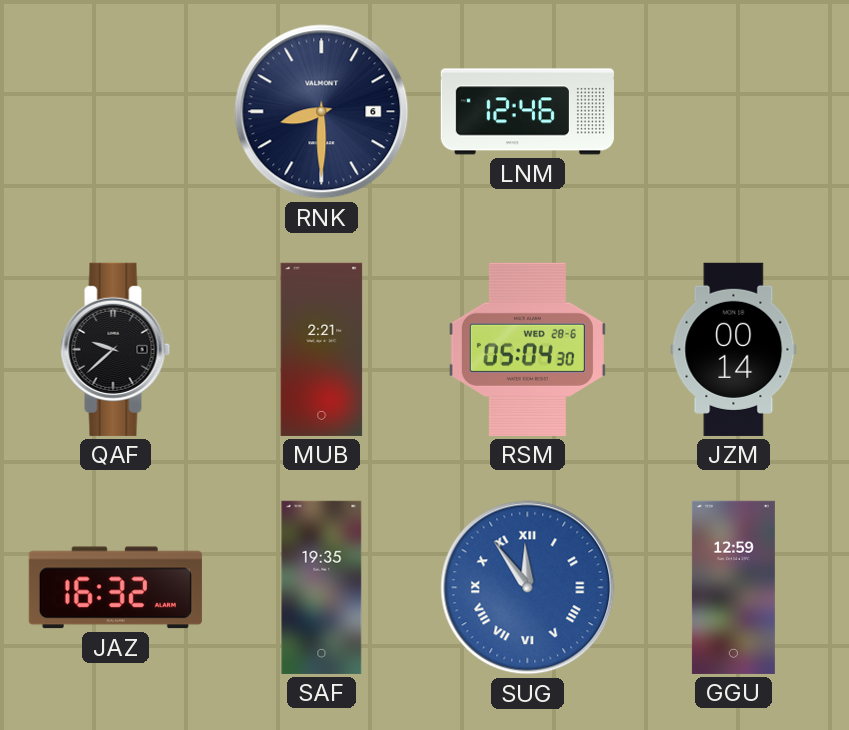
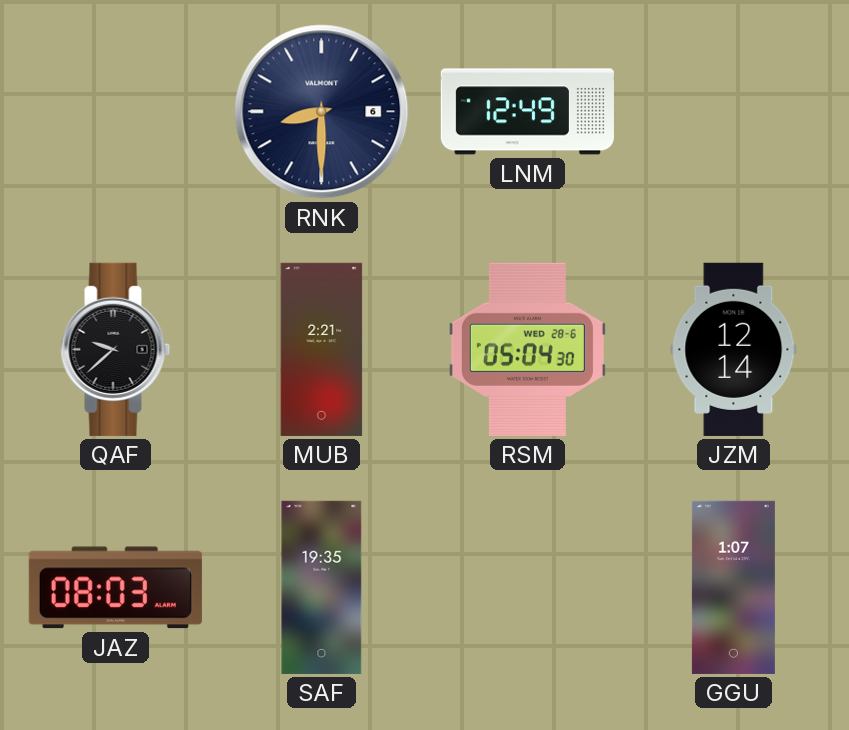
LNM: 12:46 -> 12:49
JZM: 00:14 -> 12:14
JAZ: 16:32 -> 08:03
SUG: 11:54 -> none
GGU: 12:59 -> 1:07
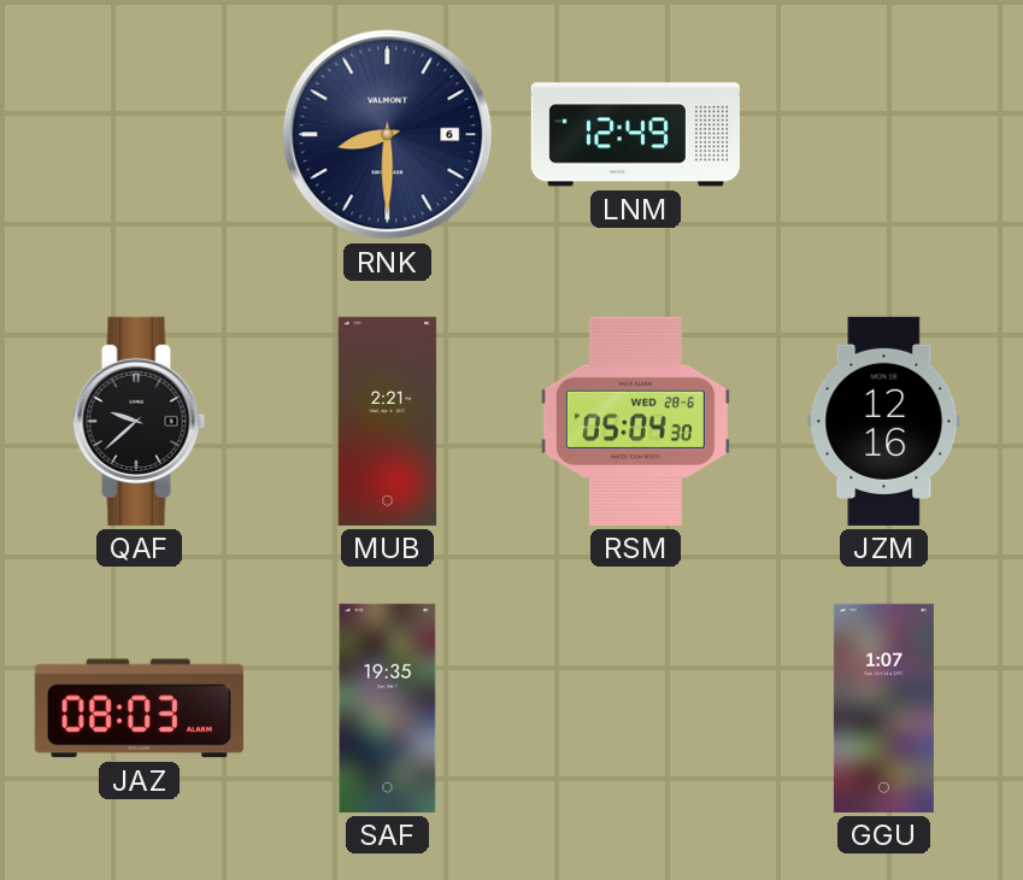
JZM: 12:14 -> 12:16
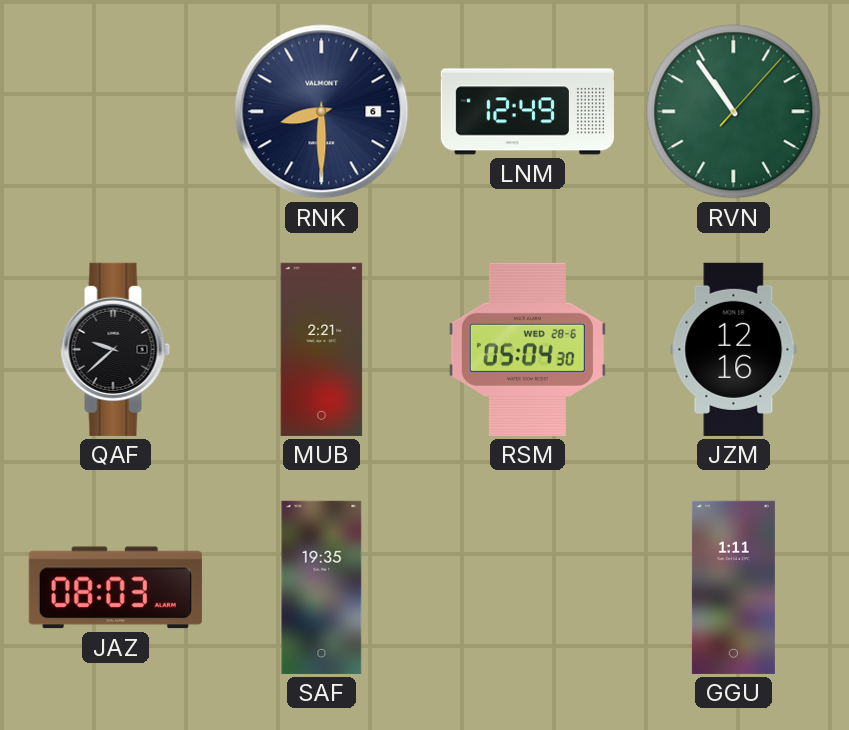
RVN: none -> 10:54
GGU: 1:07 -> 1:11
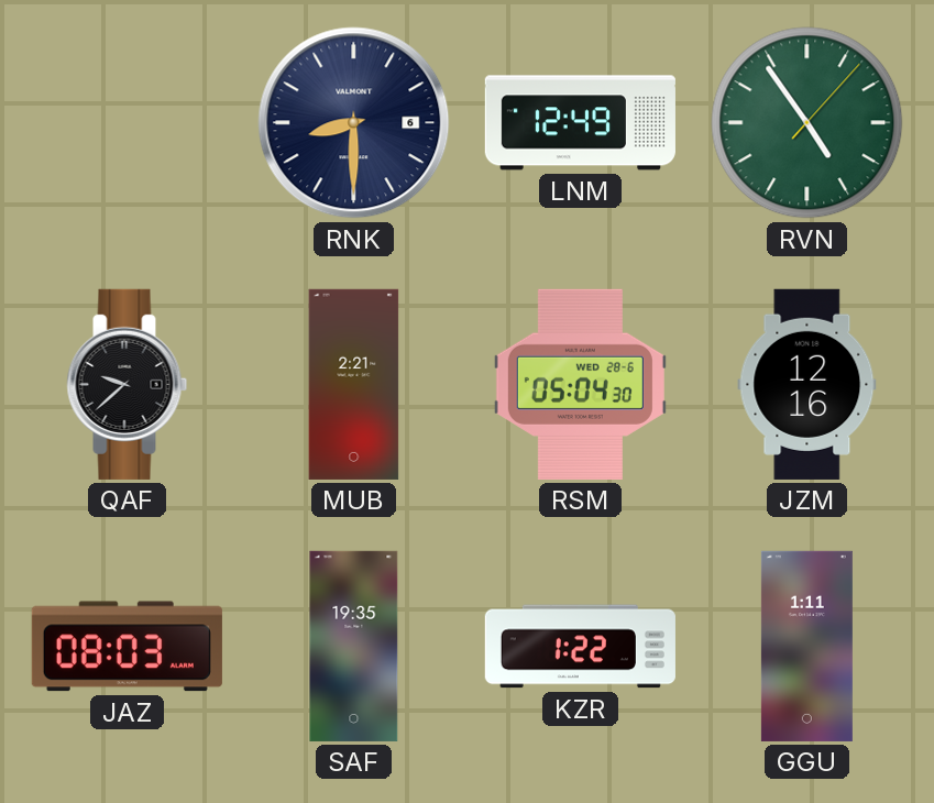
RVN: 10:54 -> 4:54
KZR: none -> 1:22
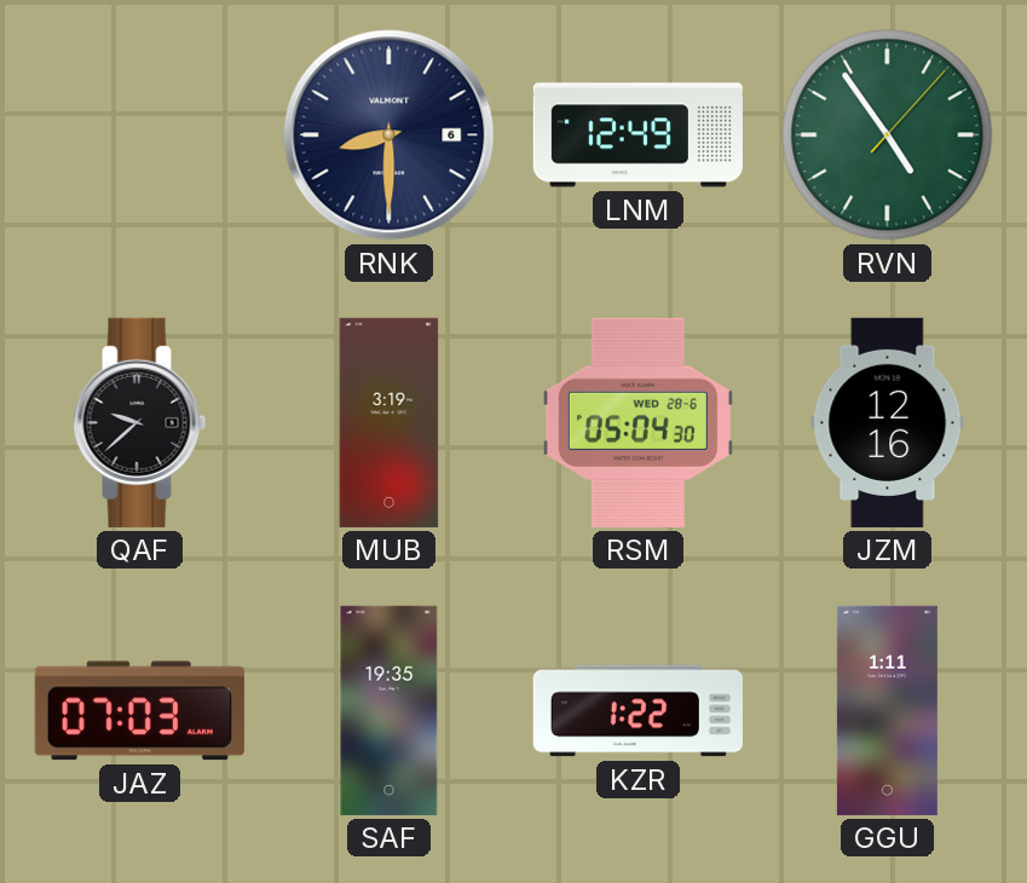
MUB: 2:21 -> 3:19
JAZ: 08:03 -> 07:03
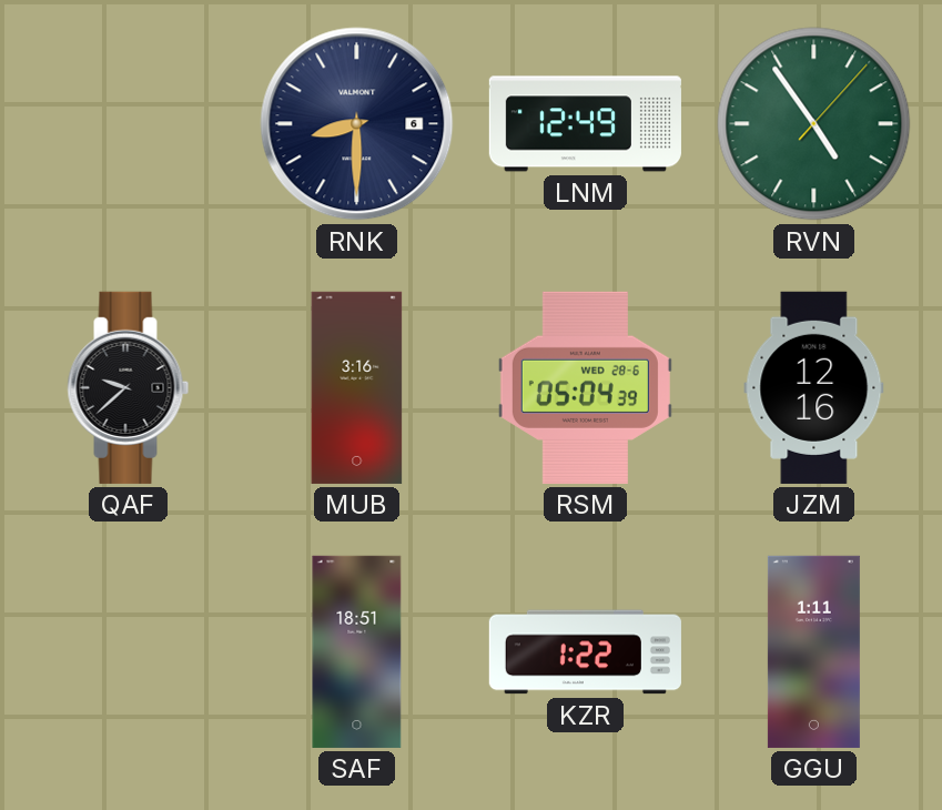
MUB: 3:19 -> 3:16
RSM: 05:04:30 -> 05:04:39
JAZ: 07:03 -> none
SAF: 19:35 -> 18:51
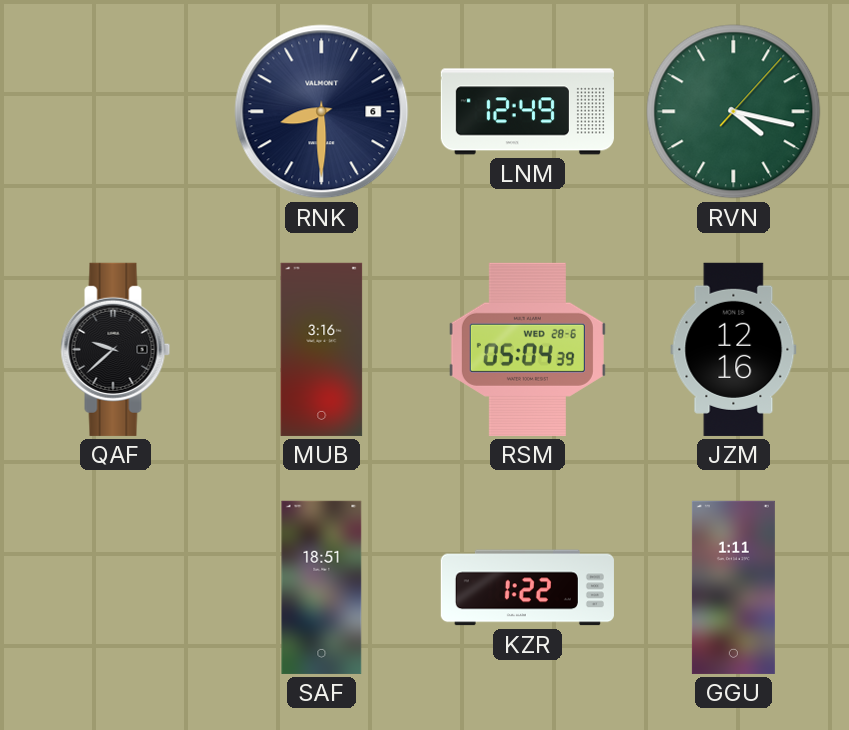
RVN: 4:54 -> 4:17
